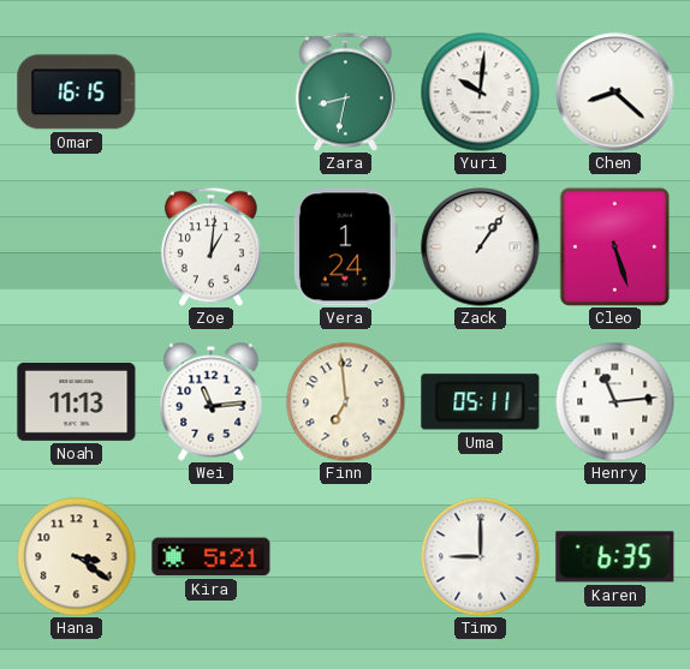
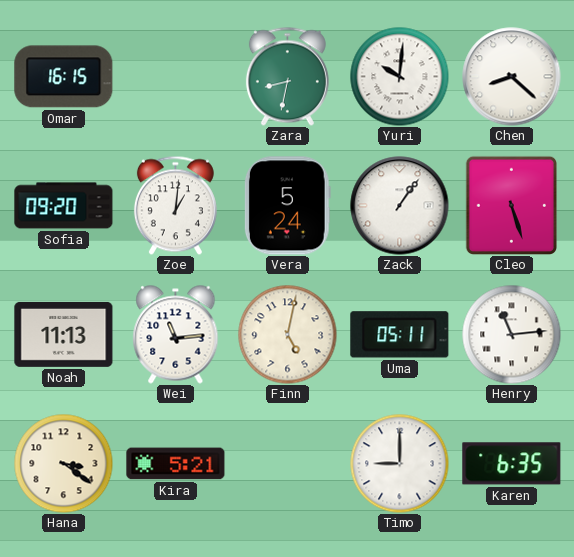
Sofia: none -> 09:20
Vera: 1:24 -> 5:24
Finn: 6:59 -> 5:02
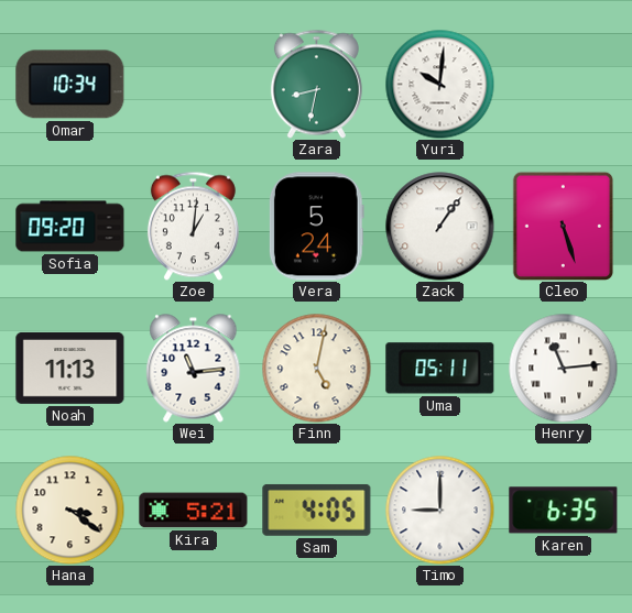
Omar: 16:15 -> 10:34
Chen: 8:22 -> none
Sam: none -> 4:05
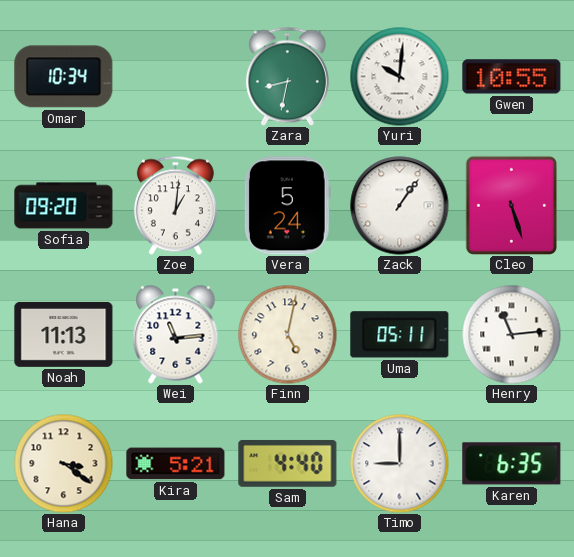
Gwen: none -> 10:55
Sam: 4:05 -> 4:40
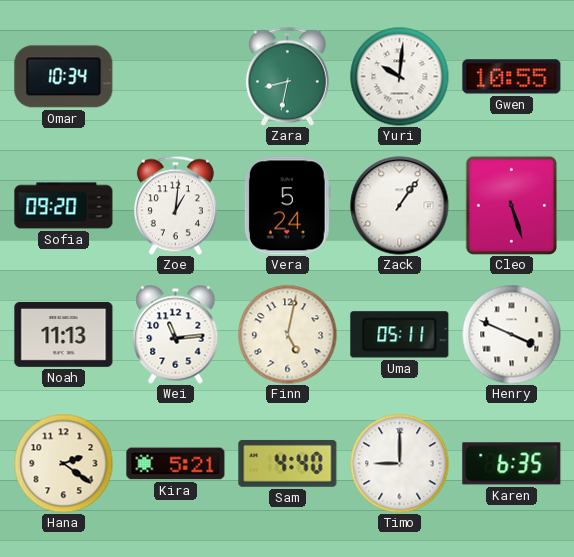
Henry: 11:14 -> 3:49
Hana: 3:21 -> 2:21
